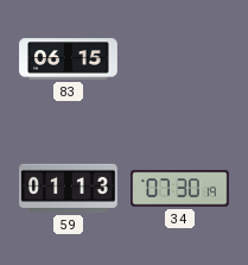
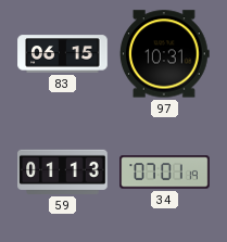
97: none -> 10:31
34: 07:30 -> 07:01
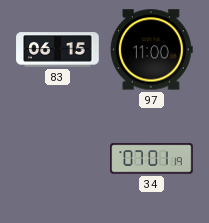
97: 10:31 -> 11:00
59: 01:13 -> none
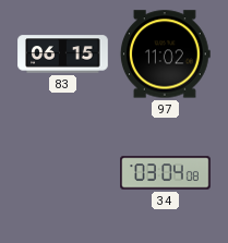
97: 11:00 -> 11:02
34: 07:01 -> 03:04
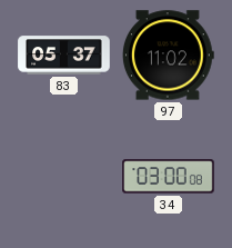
83: 06:15 -> 05:37
34: 03:04 -> 03:00
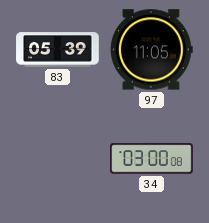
83: 05:37 -> 05:39
97: 11:02 -> 11:05
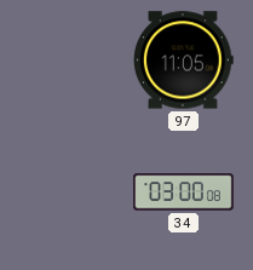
83: 05:39 -> none
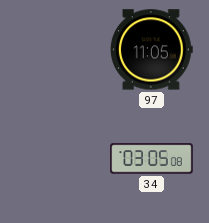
34: 03:00 -> 03:05
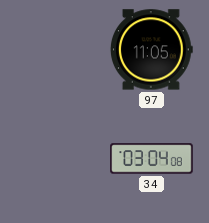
34: 03:05 -> 03:04
